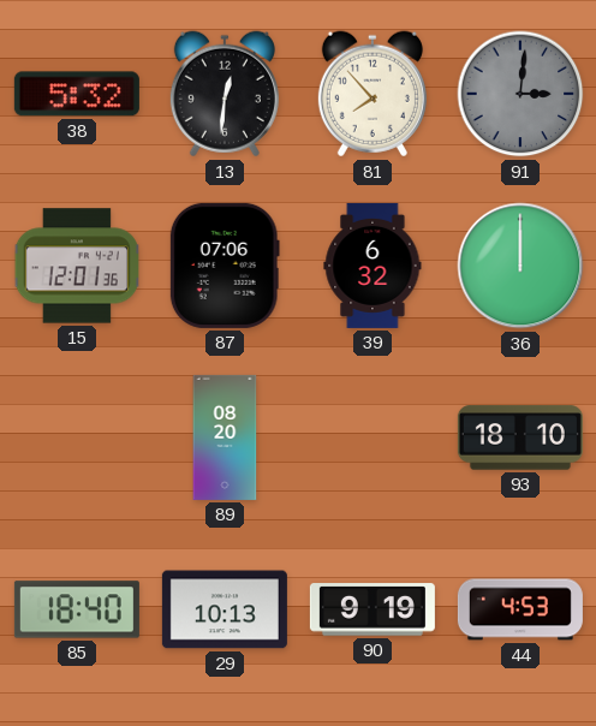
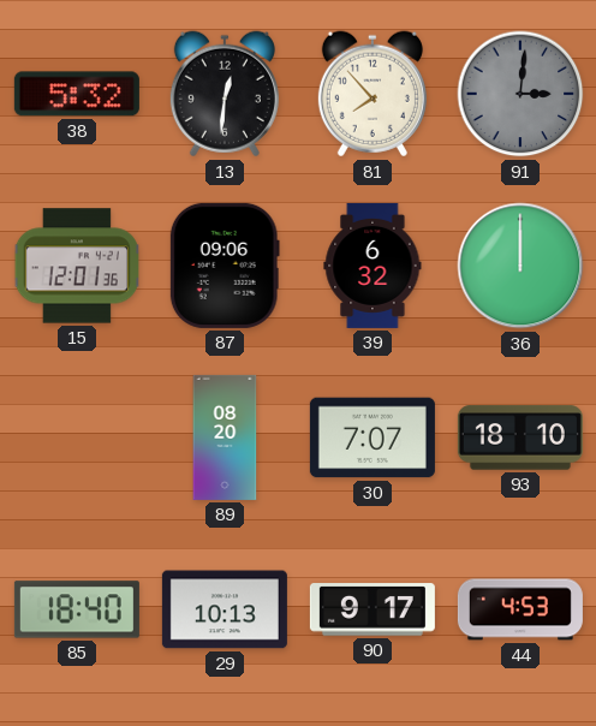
87: 07:06 -> 09:06
30: none -> 7:07
90: 9:19 -> 9:17
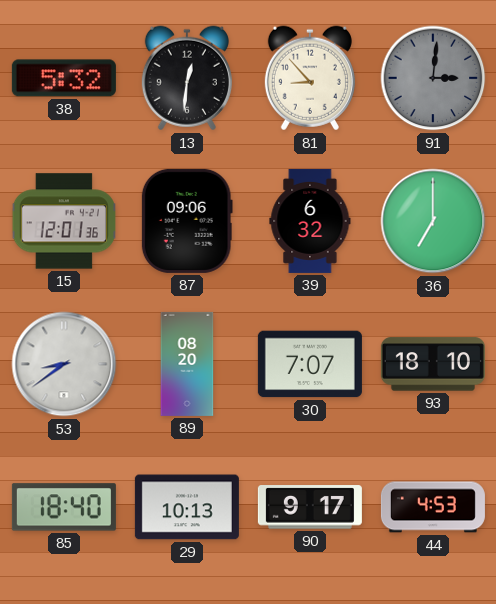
81: 7:53 -> 8:53
36: 12:00 -> 7:00
53: none -> 8:39
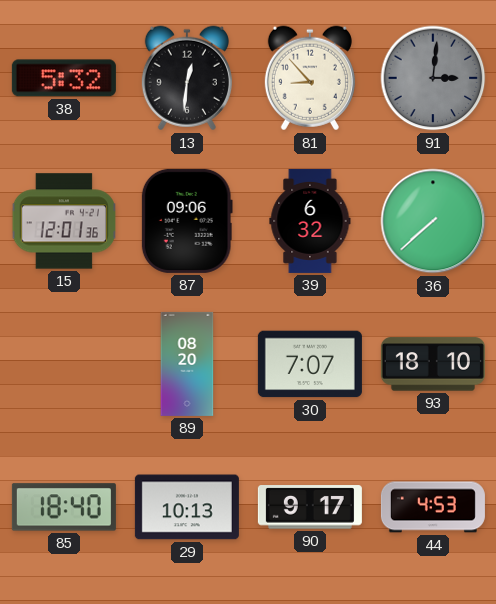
36: 7:00 -> 7:38
53: 8:39 -> none
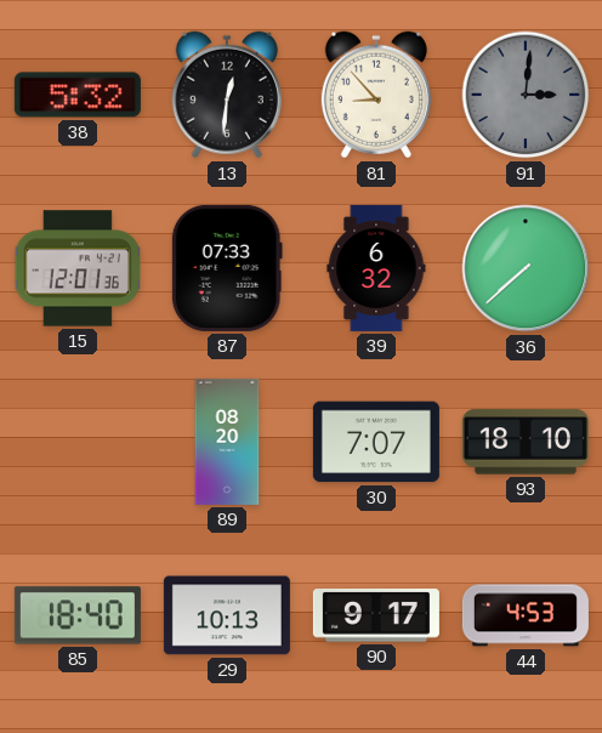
87: 09:06 -> 07:33
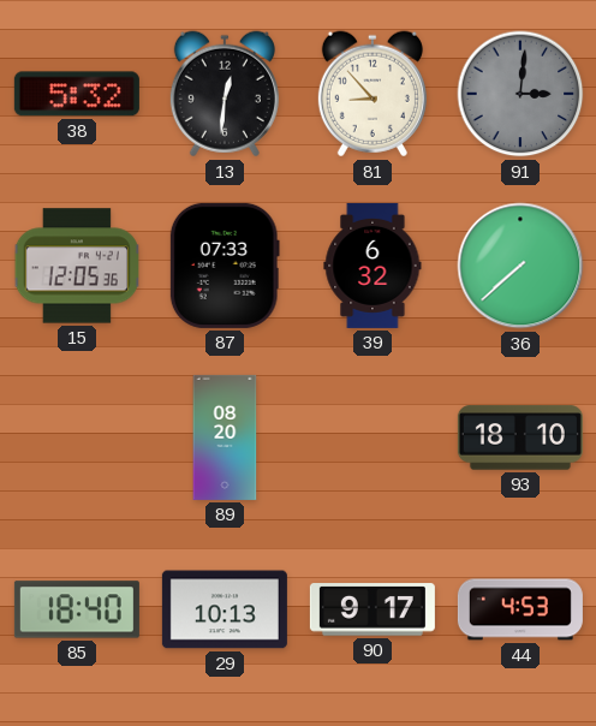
15: 12:01 -> 12:05
30: 7:07 -> none
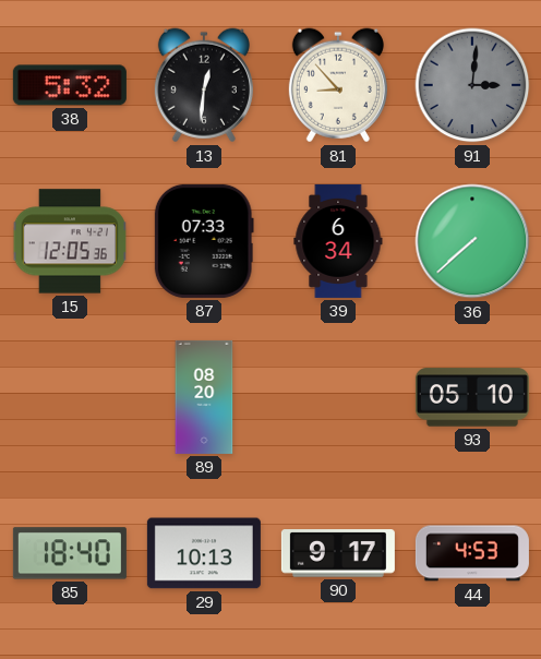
39: 6:32 -> 6:34
93: 18:10 -> 05:10
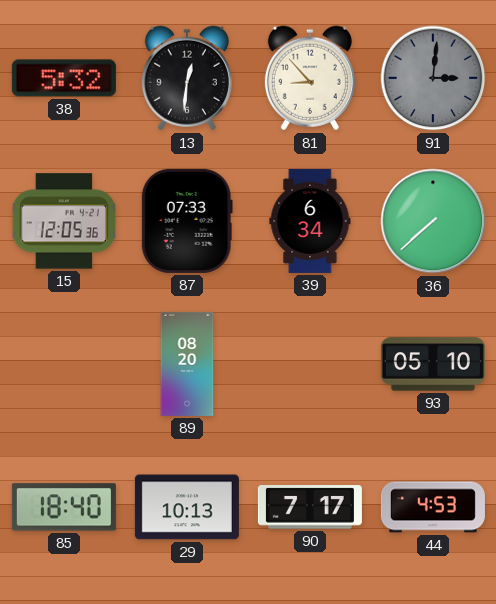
90: 9:17 -> 7:17
